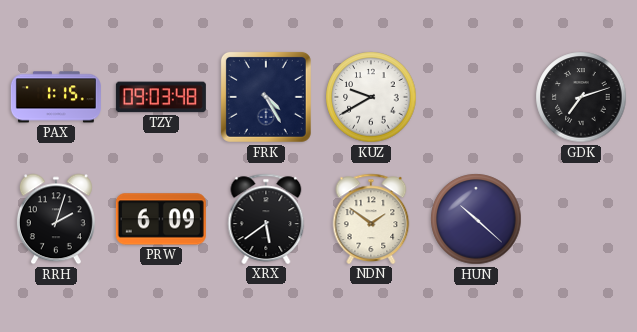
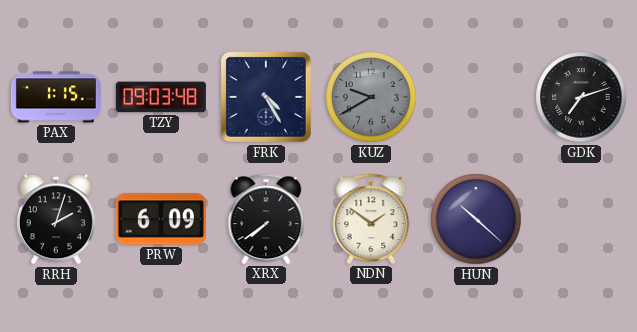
KUZ dial: white -> grey
XRX: 5:39 -> 7:39
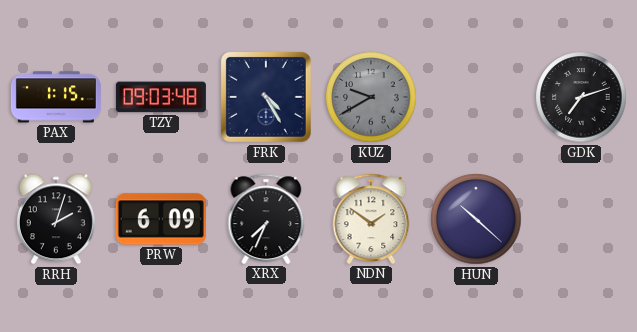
XRX: 7:39 -> 7:34
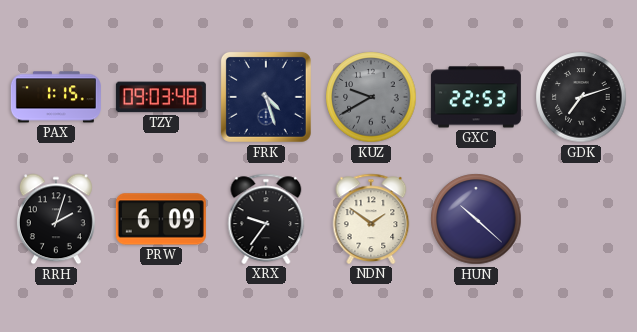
FRK: 4:25 -> 4:27
GXC: none -> 22:53
XRX: 7:34 -> 9:36
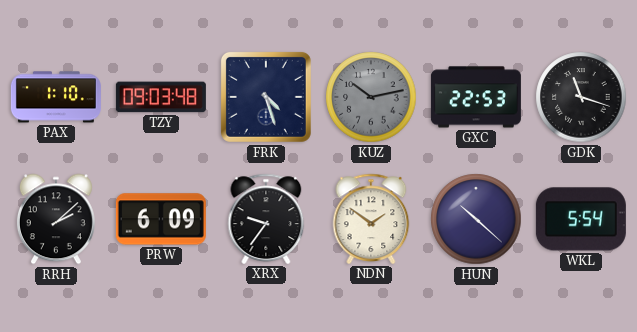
PAX: 1:15 -> 1:10
KUZ: 9:40 -> 10:13
GDK: 7:12 -> 11:18
RRH: 2:03 -> 2:08
WKL: none -> 5:54
